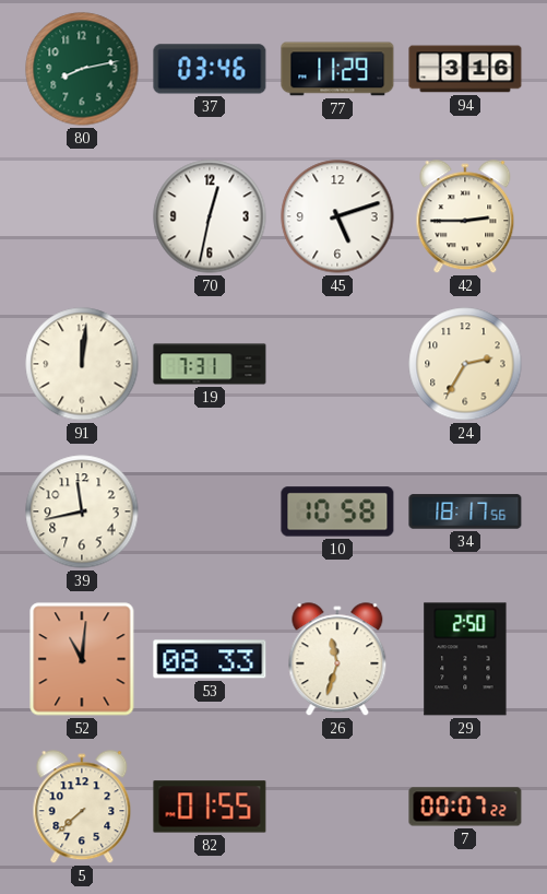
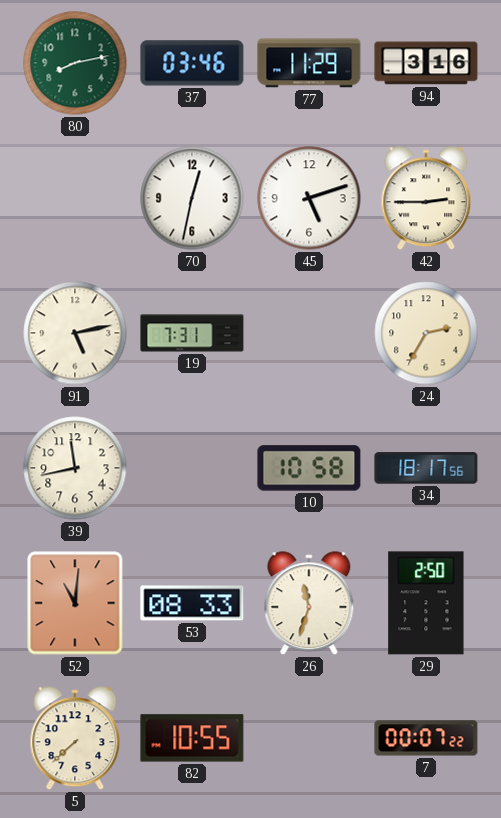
91: 12:01 -> 5:13
82: 01:55 -> 10:55
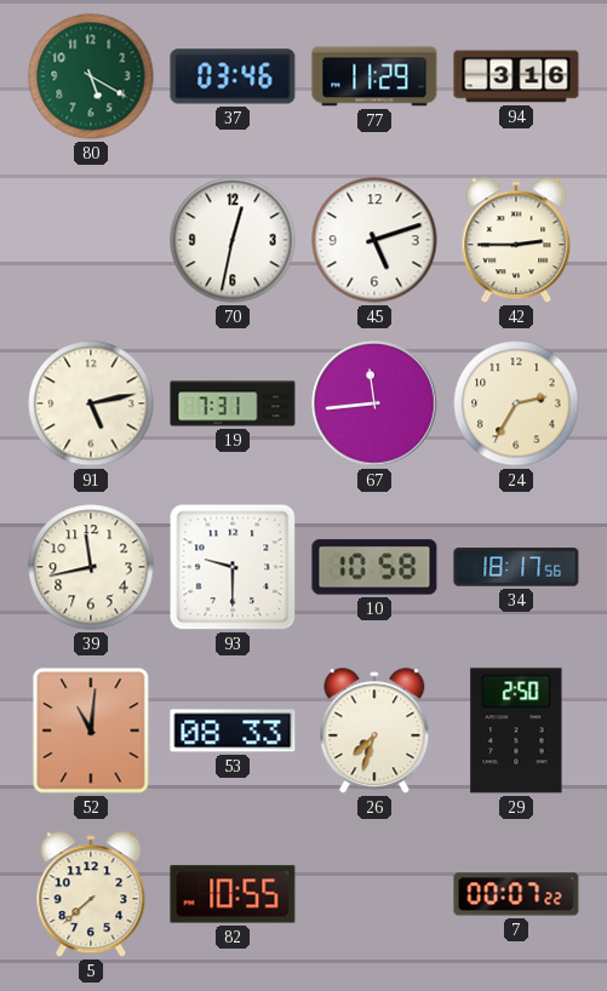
80: 8:13 -> 5:20
67: none -> 11:44
93: none -> 9:30
26: 11:33 -> 7:33
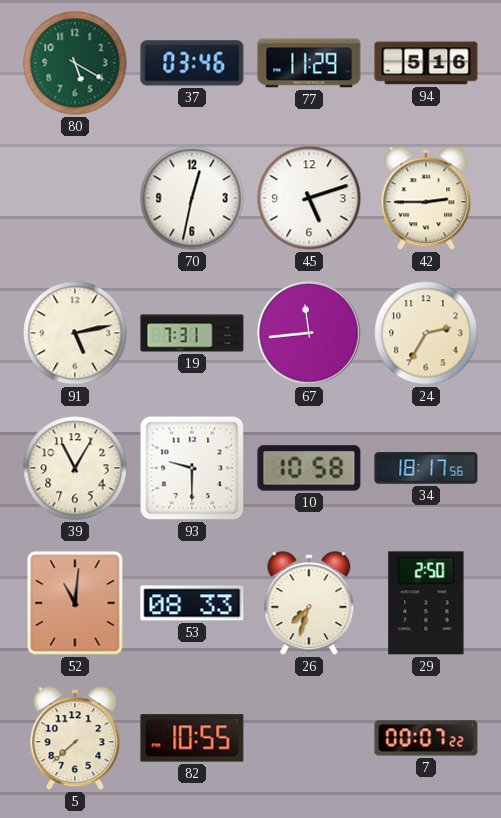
94: 3:16 -> 5:16
39: 11:43 -> 11:05
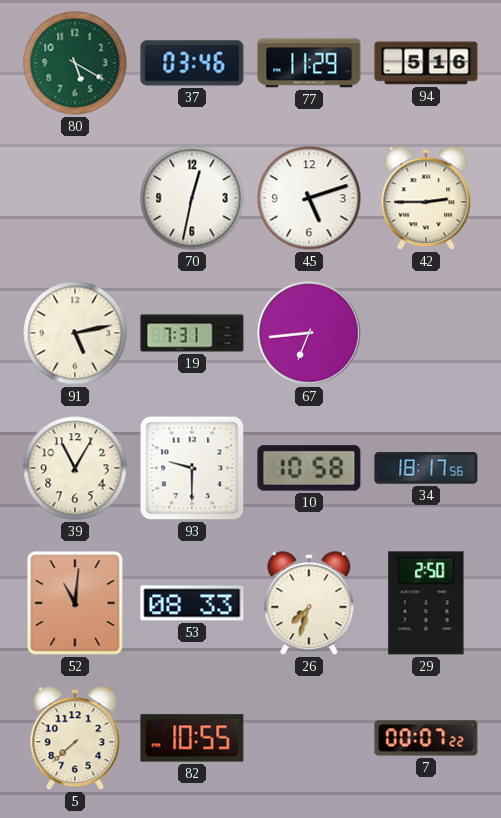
67: 11:44 -> 6:44
24: 2:35 -> none
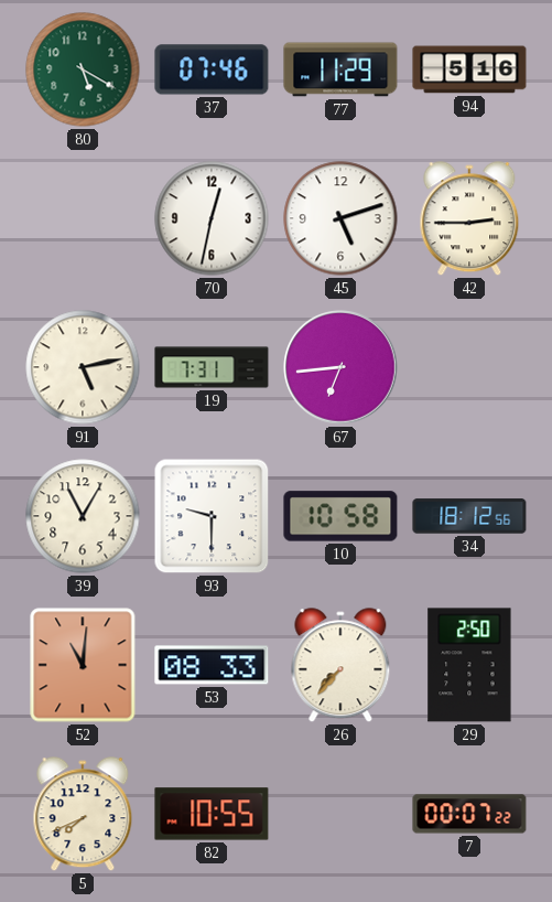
37: 03:46 -> 07:46
34: 18:17 -> 18:12
26: 7:33 -> 7:37
5: 7:38 -> 7:41
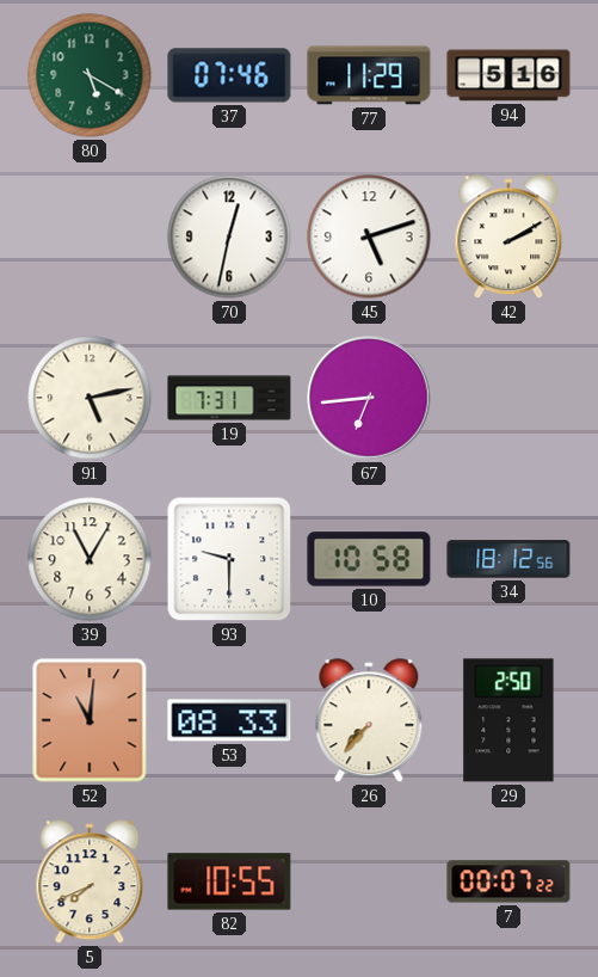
42: 2:45 -> 2:10
